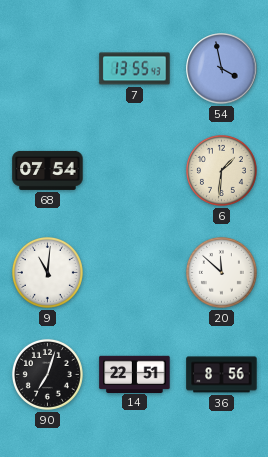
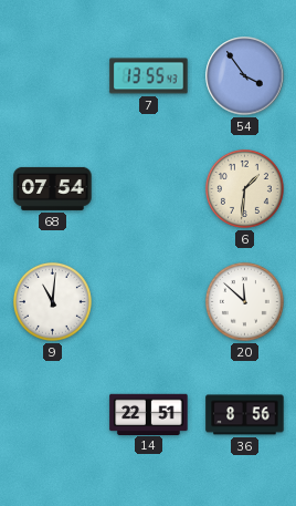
54: 3:58 -> 3:54
90: 7:03 -> none
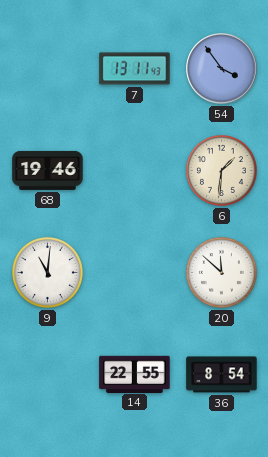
7: 13:55 -> 13:11
68: 07:54 -> 19:46
14: 22:51 -> 22:55
36: 8:56 -> 8:54
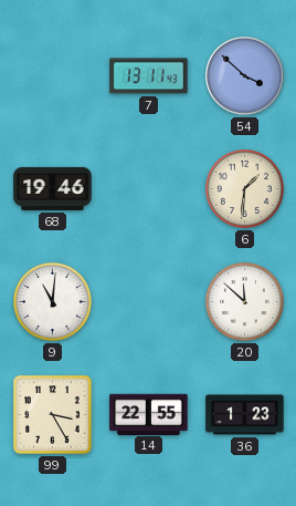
54: 3:54 -> 3:52
99: none -> 3:25
36: 8:54 -> 1:23
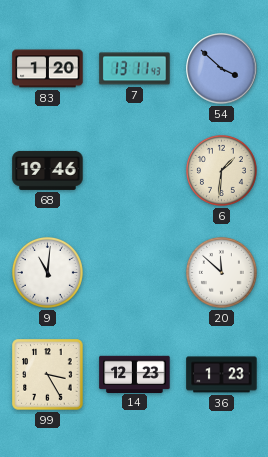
83: none -> 1:20
14: 22:55 -> 12:23
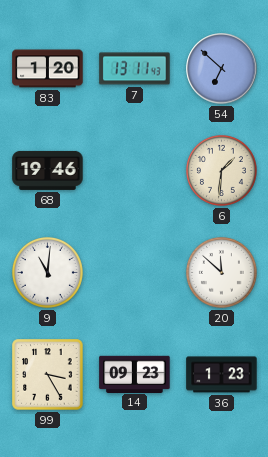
54: 3:52 -> 6:52
14: 12:23 -> 09:23
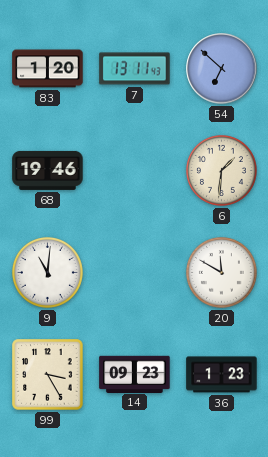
20: 11:52 -> 11:50
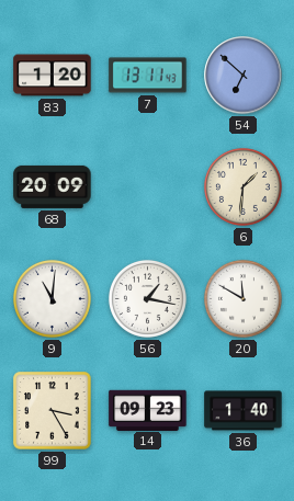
68: 19:46 -> 20:09
56: none -> 1:17
36: 1:23 -> 1:40
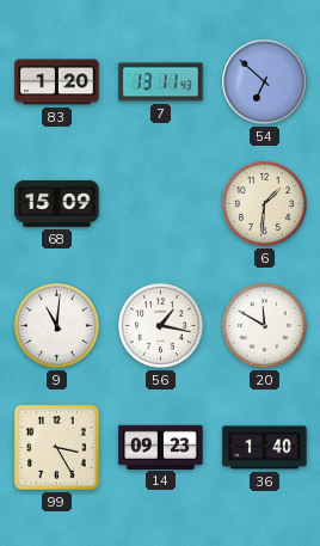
68: 20:09 -> 15:09
